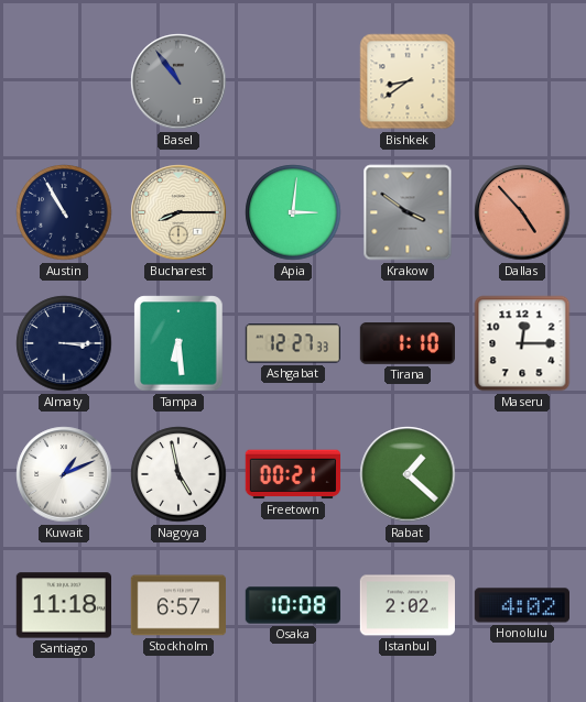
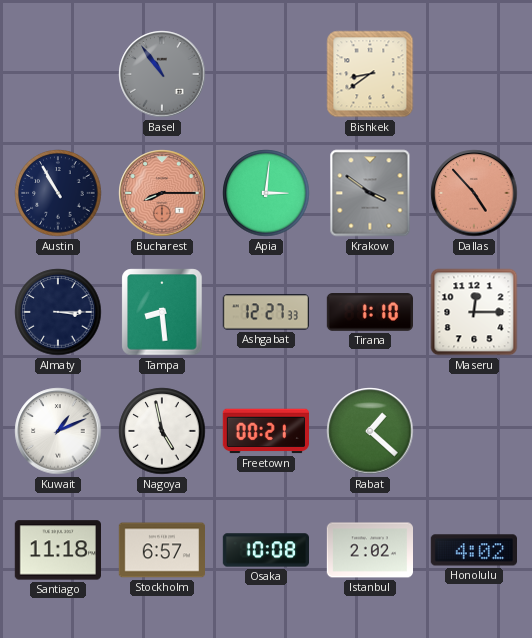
Bucharest dial: cream -> salmon
Tampa: 6:29 -> 8:29
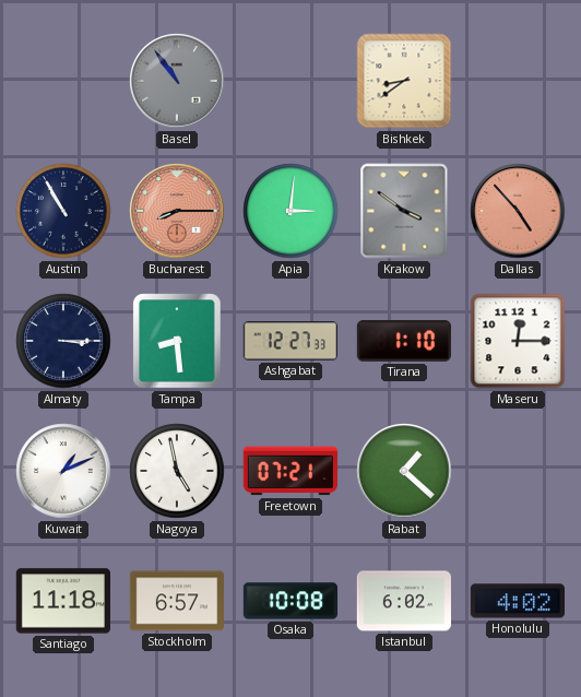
Freetown: 00:21 -> 07:21
Istanbul: 2:02 -> 6:02
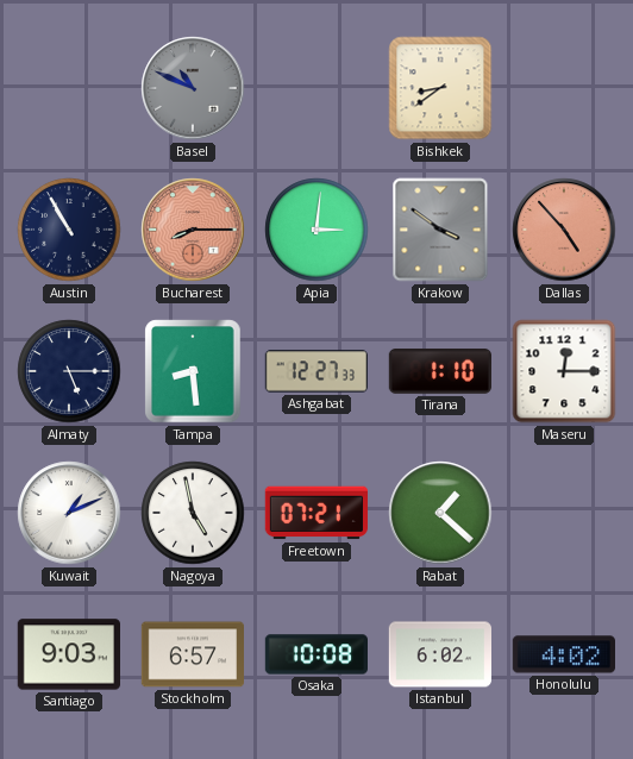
Basel: 10:54 -> 10:49
Almaty: 3:15 -> 5:15
Santiago: 11:18 -> 9:03
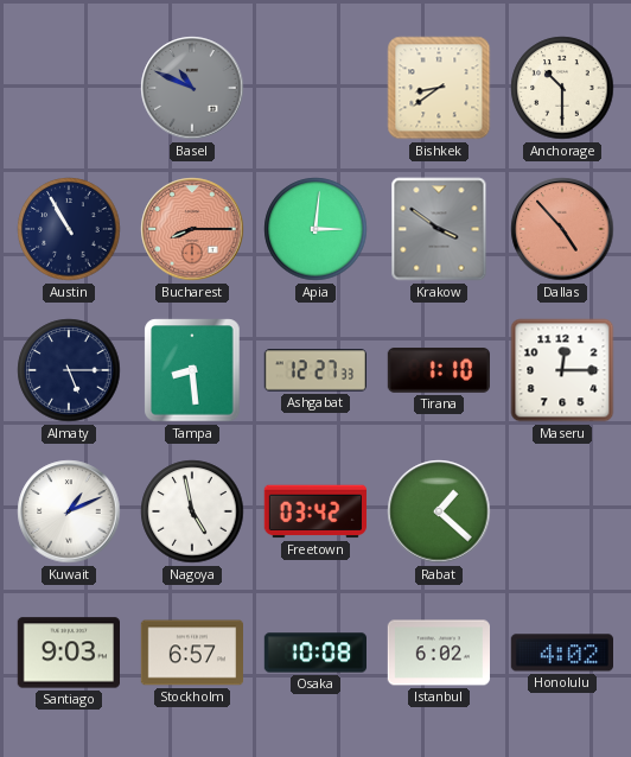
Anchorage: none -> 10:30
Freetown: 07:21 -> 03:42
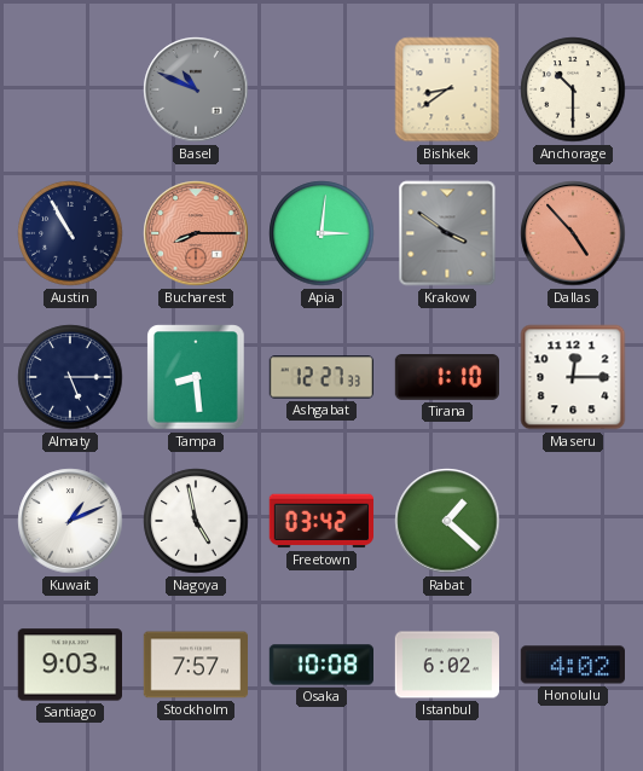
Stockholm: 6:57 -> 7:57
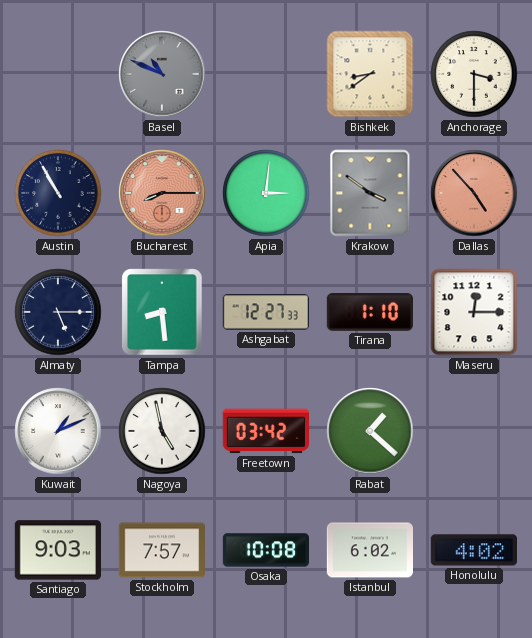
Anchorage: 10:30 -> 3:30
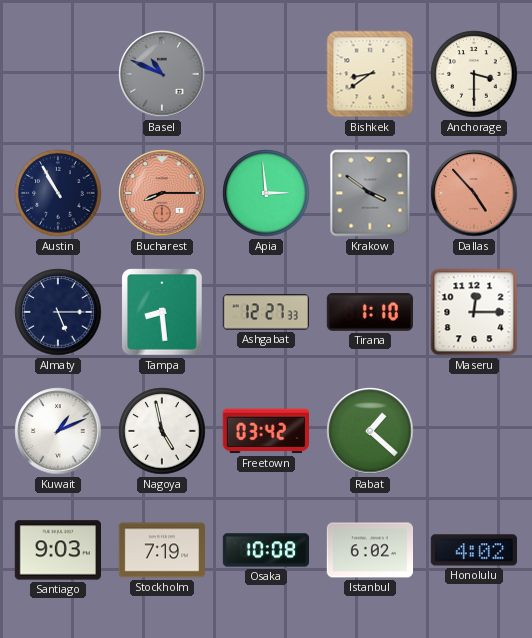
Apia: 3:01 -> 2:59
Stockholm: 7:57 -> 7:19
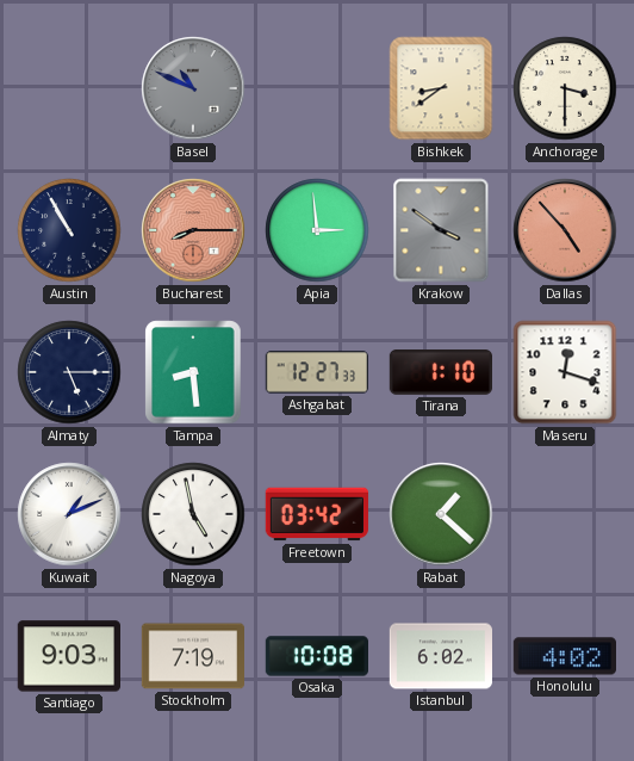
Maseru: 12:15 -> 12:18
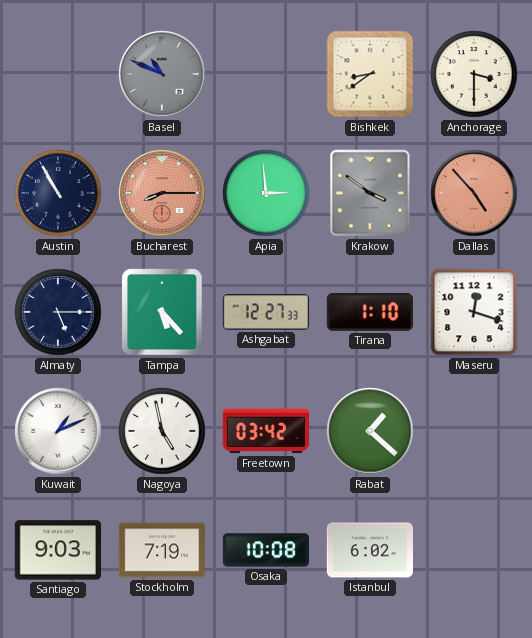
Tampa: 8:29 -> 5:23
Honolulu: 4:02 -> none
